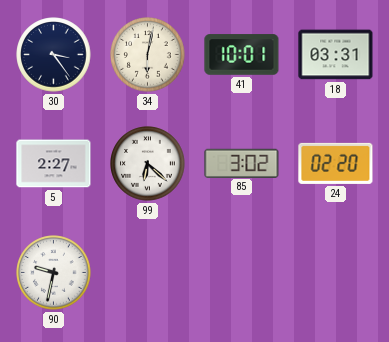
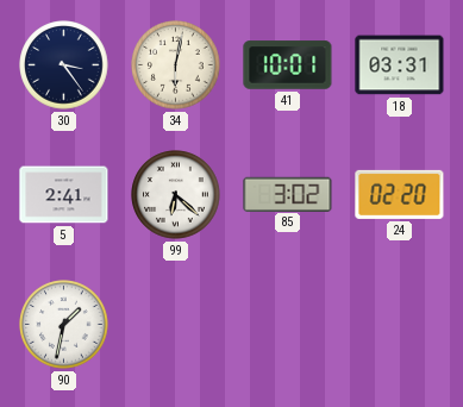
5: 2:27 -> 2:41
90: 9:32 -> 1:32
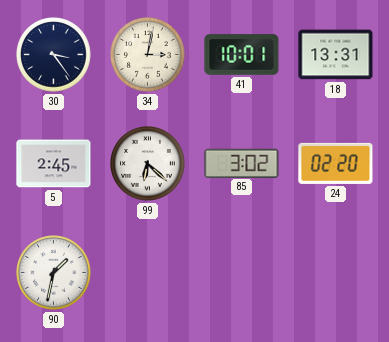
34: 6:02 -> 3:02
18: 03:31 -> 13:31
5: 2:41 -> 2:45
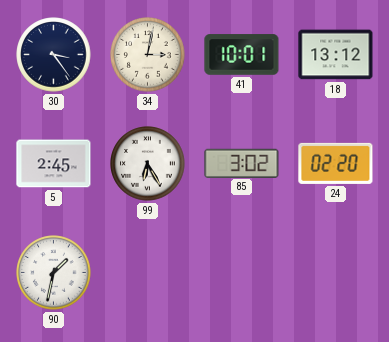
18: 13:31 -> 13:12
99: 6:22 -> 6:25
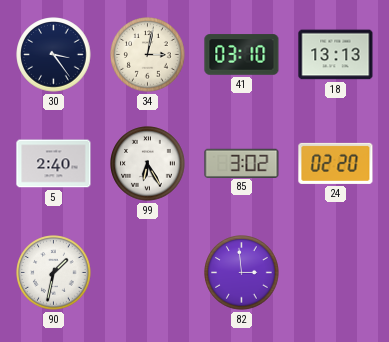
41: 10:01 -> 03:10
18: 13:12 -> 13:13
5: 2:45 -> 2:40
82: none -> 2:59
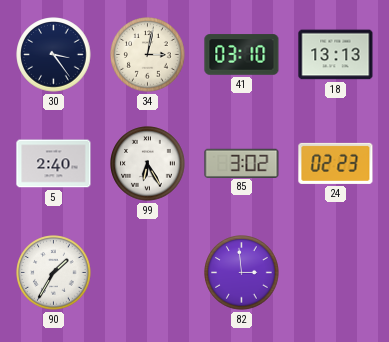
24: 02:20 -> 02:23
90: 1:32 -> 1:35
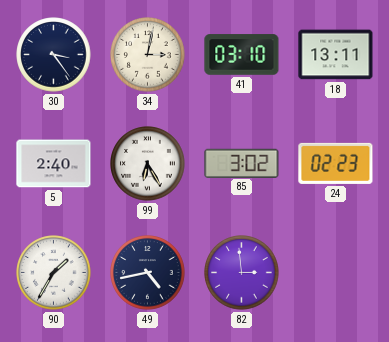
18: 13:13 -> 13:11
49: none -> 4:43
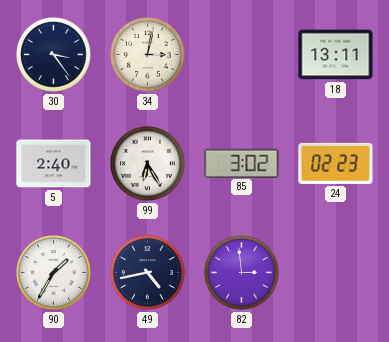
41: 03:10 -> none
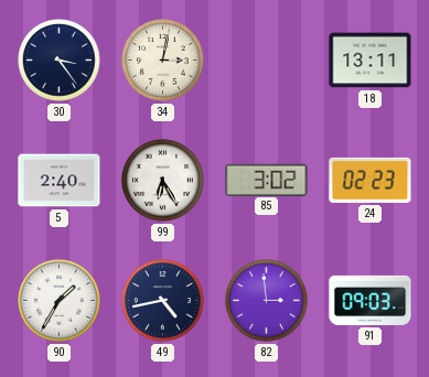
91: none -> 09:03
